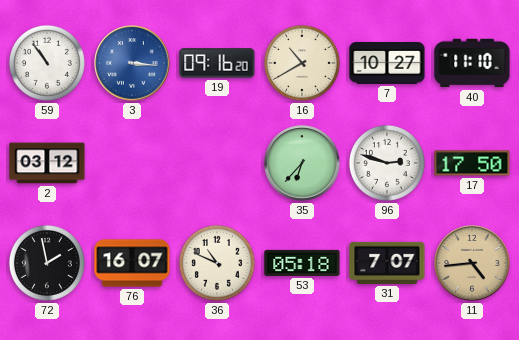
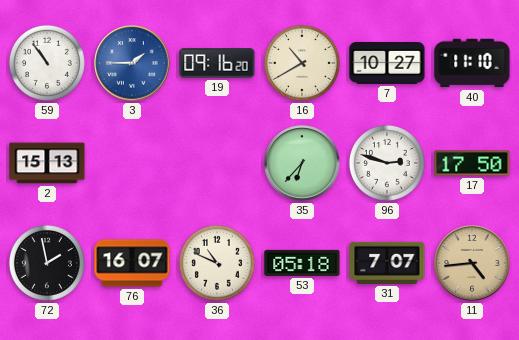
3: 3:16 -> 1:45
2: 03:12 -> 15:13
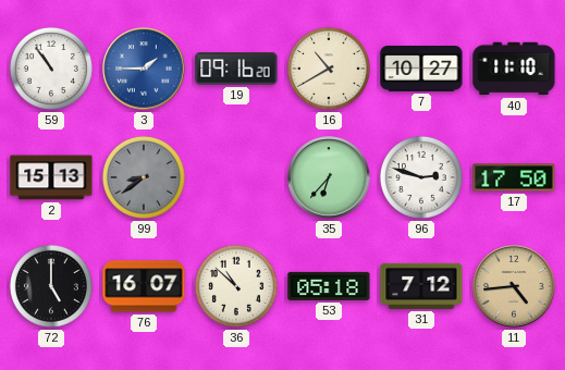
99: none -> 8:39
72: 1:58 -> 5:00
36: 10:49 -> 10:52
31: 7:07 -> 7:12
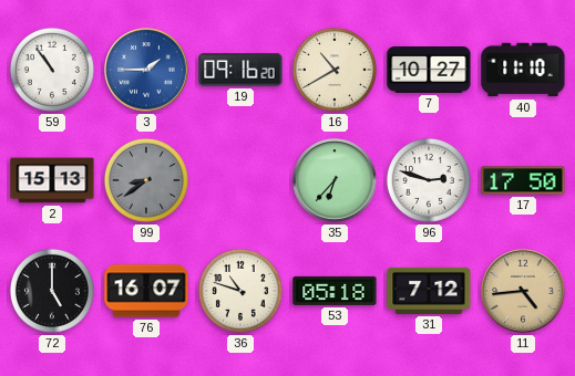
36: 10:52 -> 10:48
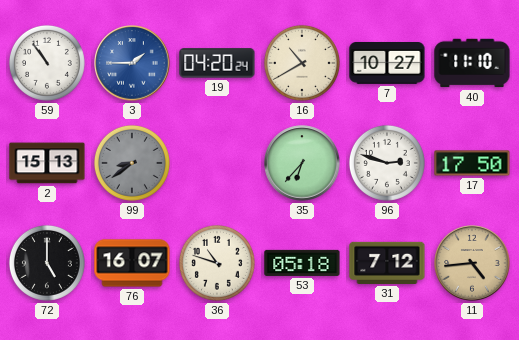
19: 09:16 -> 04:20
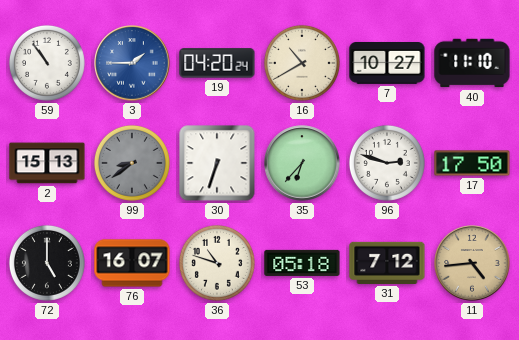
30: none -> 6:33
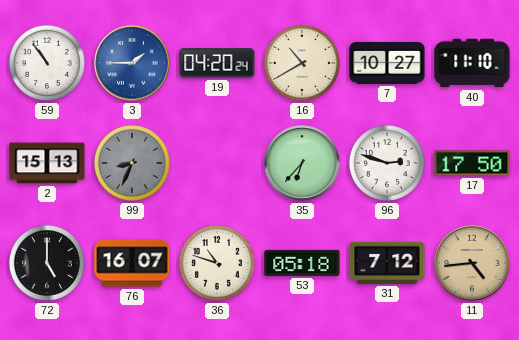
99: 8:39 -> 8:34
30: 6:33 -> none
